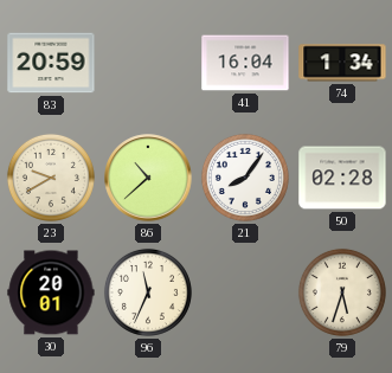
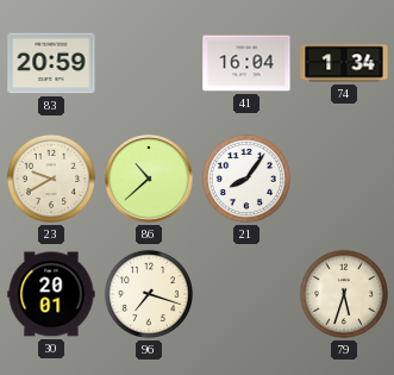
50: 02:28 -> none
96: 11:34 -> 7:18
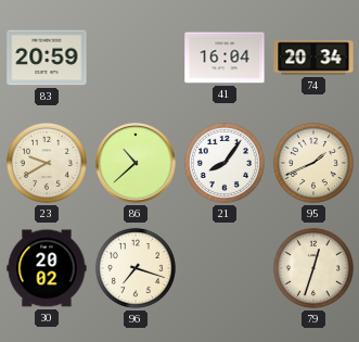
74: 1:34 -> 20:34
95: none -> 1:41
30: 20:01 -> 20:02
79: 5:33 -> 12:33
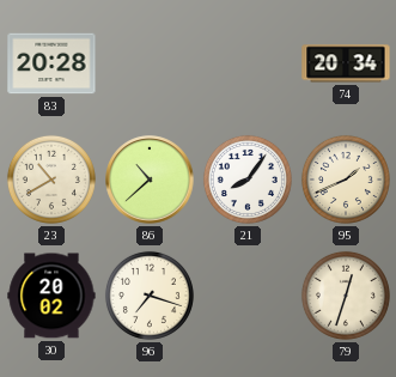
83: 20:59 -> 20:28
41: 16:04 -> none
23: 9:40 -> 10:40
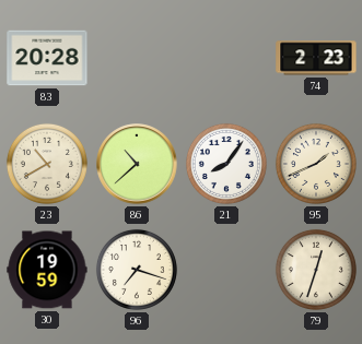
74: 20:34 -> 2:23
30: 20:02 -> 19:59
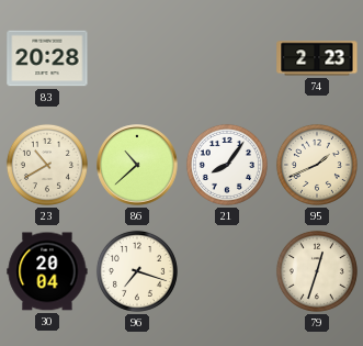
30: 19:59 -> 20:04
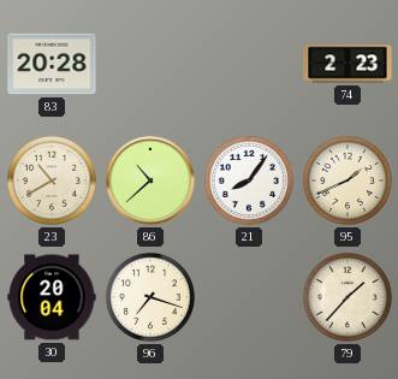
79: 12:33 -> 1:37
